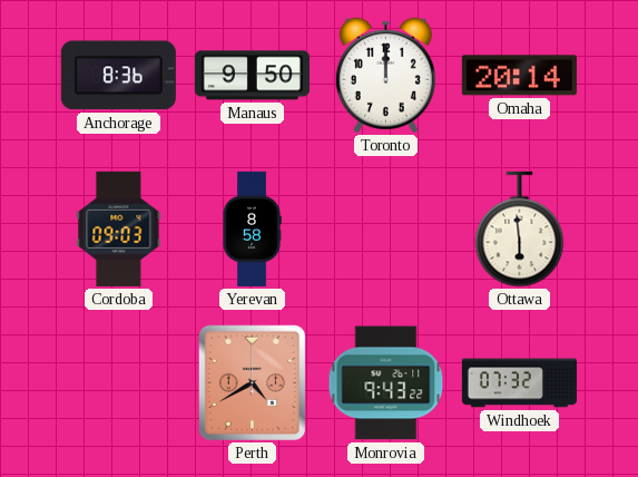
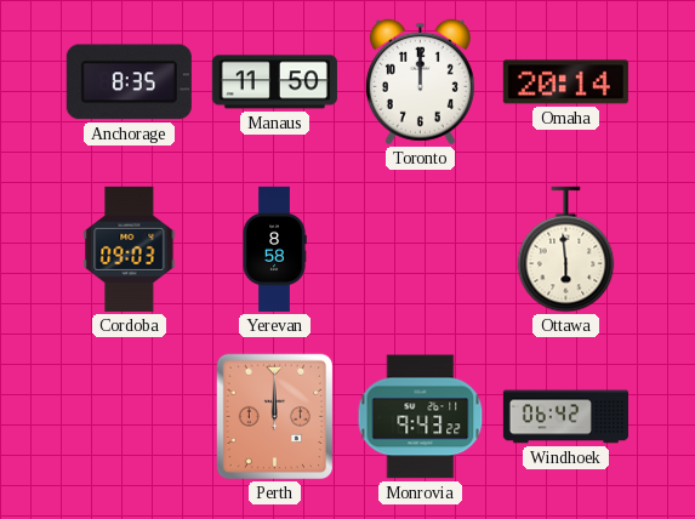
Anchorage: 8:36 -> 8:35
Manaus: 9:50 -> 11:50
Perth: 4:40 -> 12:00
Windhoek: 07:32 -> 06:42
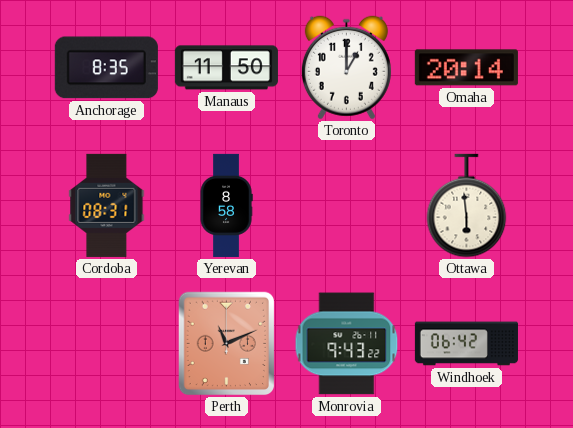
Toronto: 12:00 -> 1:00
Cordoba: 09:03 -> 08:31
Perth: 12:00 -> 11:11
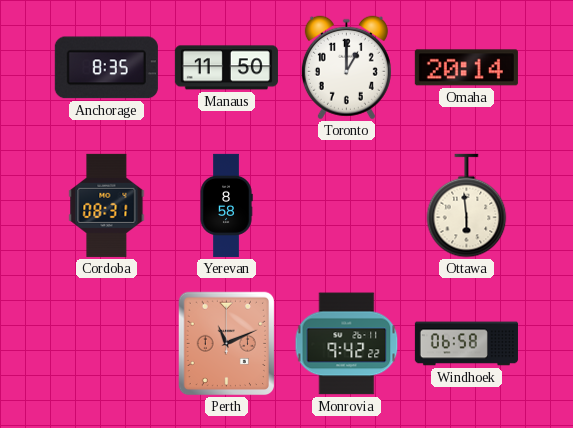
Monrovia: 9:43 -> 9:42
Windhoek: 06:42 -> 06:58
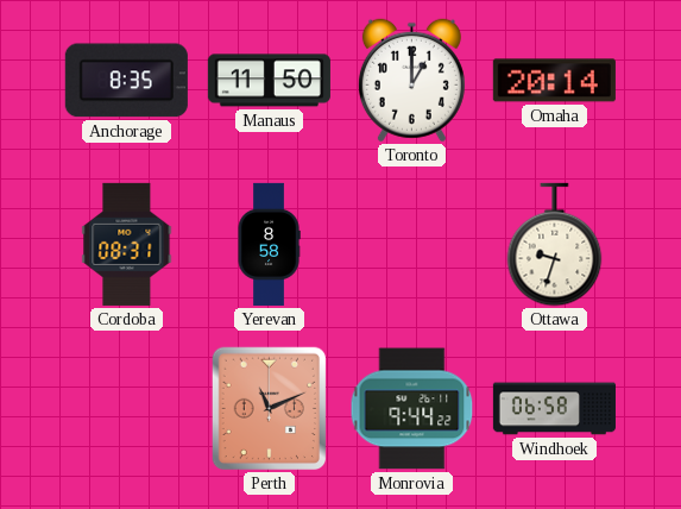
Ottawa: 5:59 -> 9:33
Monrovia: 9:42 -> 9:44
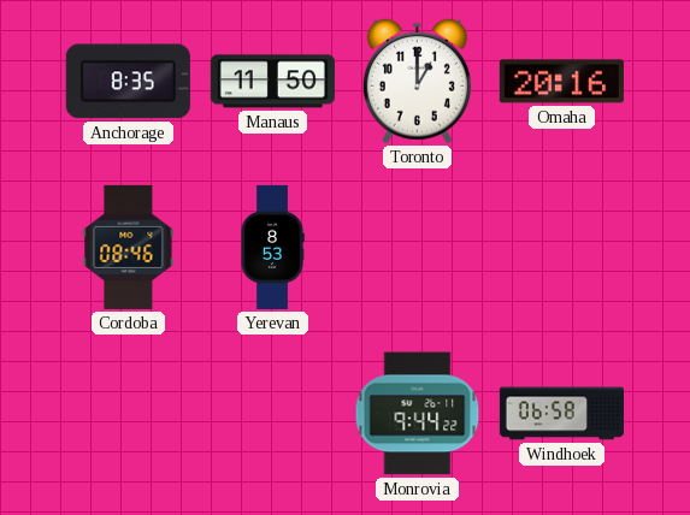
Omaha: 20:14 -> 20:16
Cordoba: 08:31 -> 08:46
Yerevan: 8:58 -> 8:53
Ottawa: 9:33 -> none
Perth: 11:11 -> none
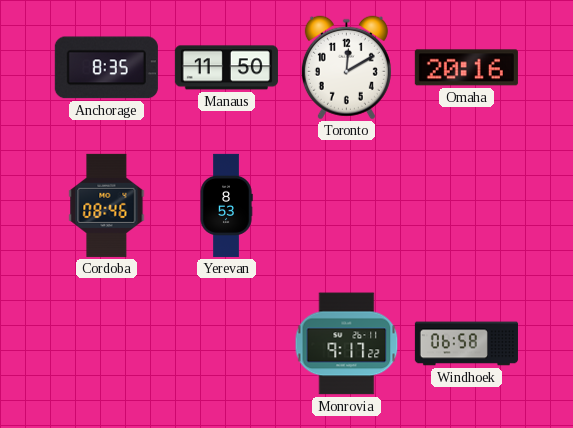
Toronto: 1:00 -> 12:10
Monrovia: 9:44 -> 9:17
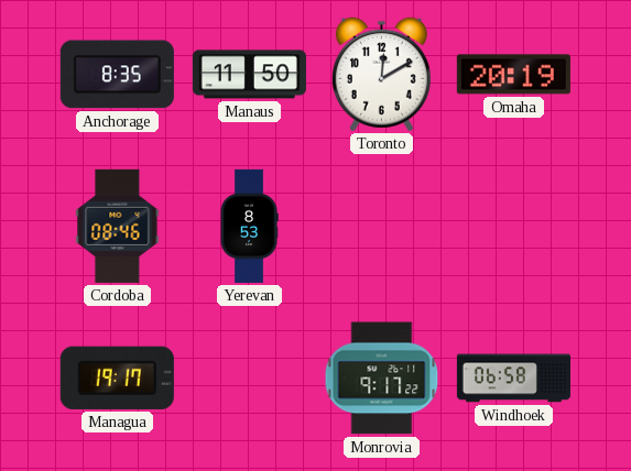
Omaha: 20:16 -> 20:19
Managua: none -> 19:17
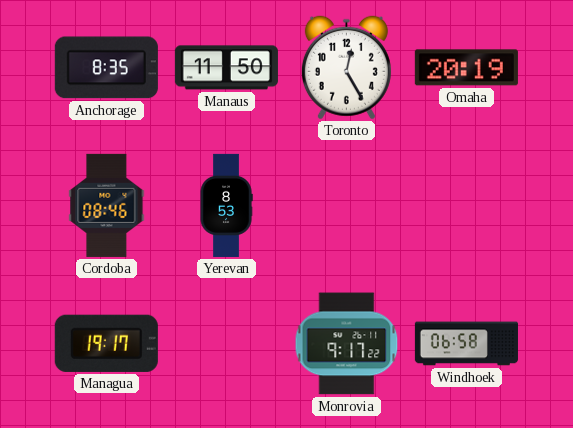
Toronto: 12:10 -> 12:25
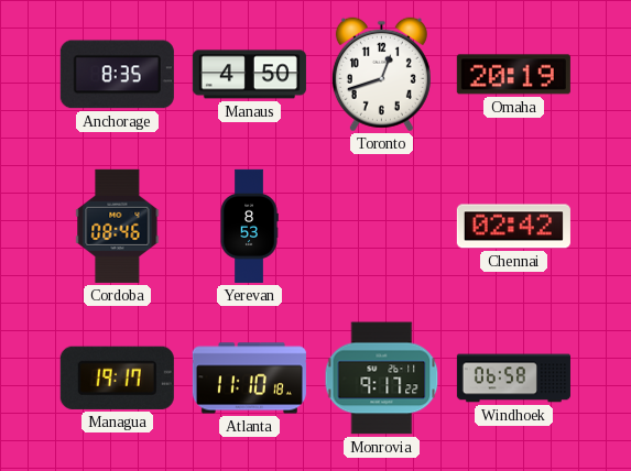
Manaus: 11:50 -> 4:50
Toronto: 12:25 -> 12:42
Chennai: none -> 02:42
Atlanta: none -> 11:10
